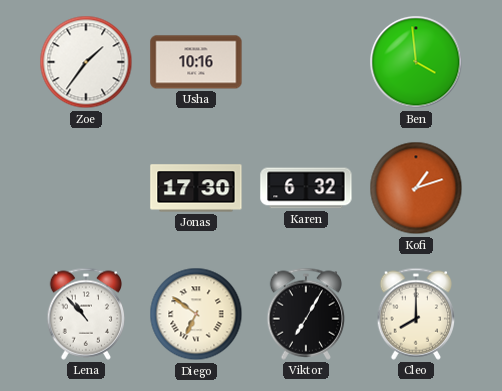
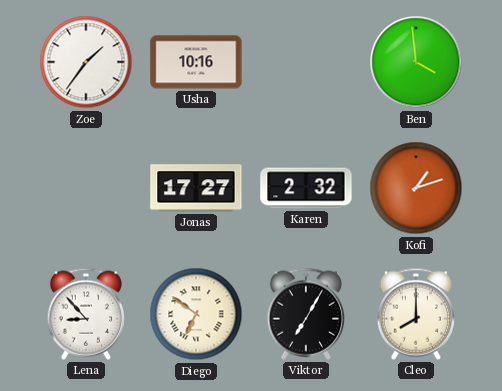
Jonas: 17:30 -> 17:27
Karen: 6:32 -> 2:32
Lena: 10:53 -> 8:53
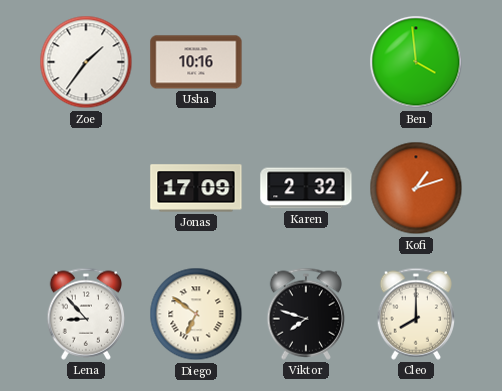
Jonas: 17:27 -> 17:09
Viktor: 7:05 -> 7:48
